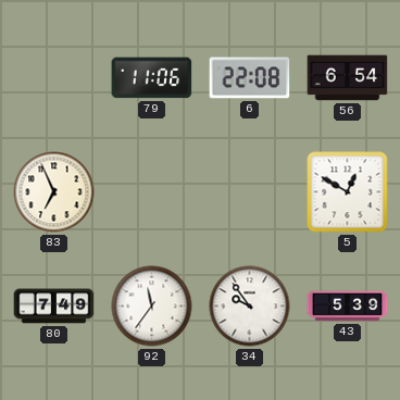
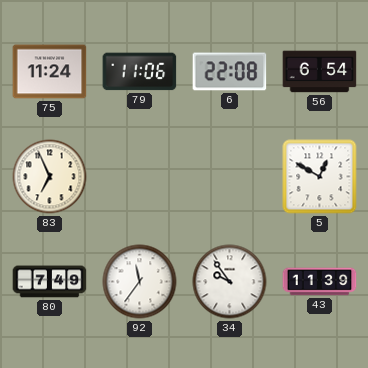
75: none -> 11:24
43: 5:39 -> 11:39
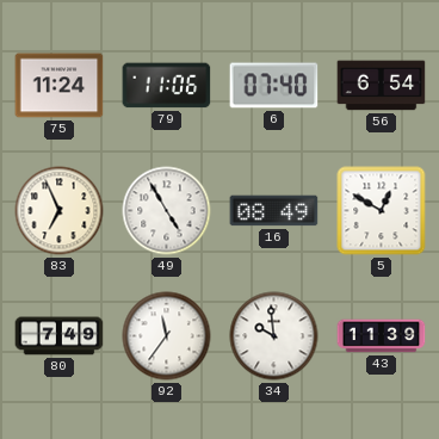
6: 22:08 -> 07:40
49: none -> 4:55
16: none -> 08:49
34: 9:54 -> 9:59
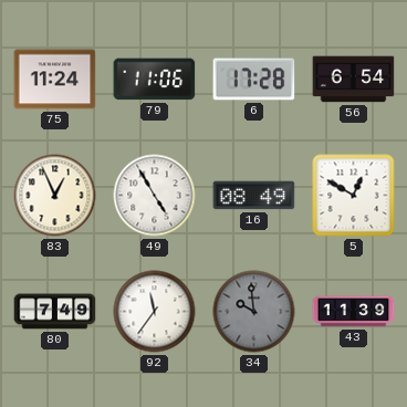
6: 07:40 -> 17:28
83: 6:56 -> 12:56
34 dial: white -> grey
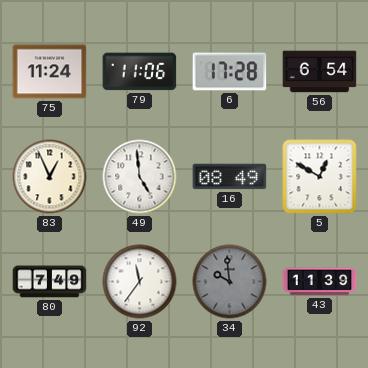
49: 4:55 -> 4:59
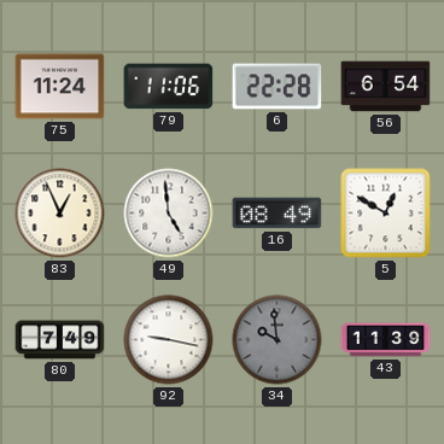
6: 17:28 -> 22:28
92: 11:36 -> 9:17
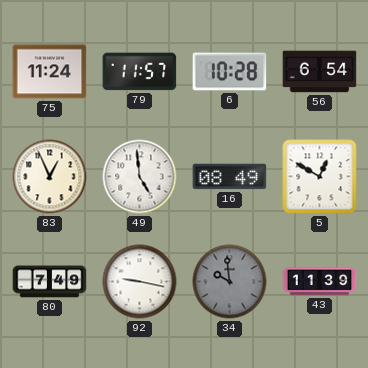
79: 11:06 -> 11:57
6: 22:28 -> 10:28
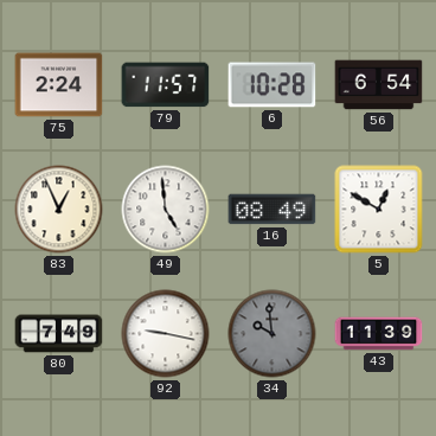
75: 11:24 -> 2:24
